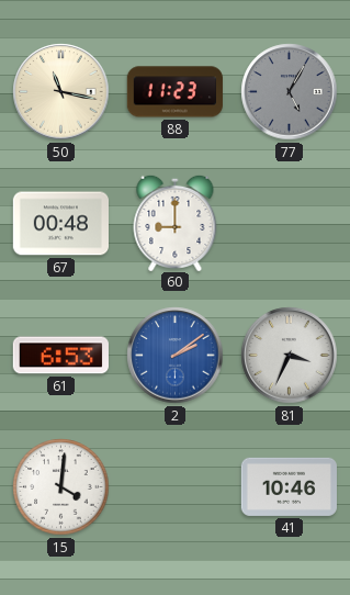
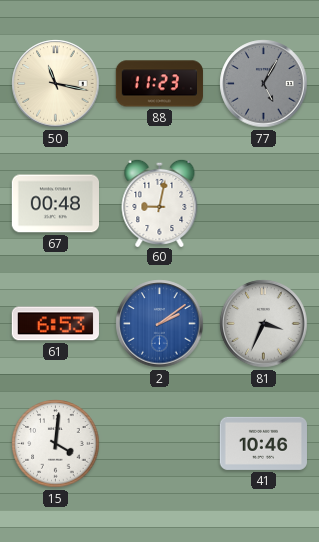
60: 9:00 -> 9:02
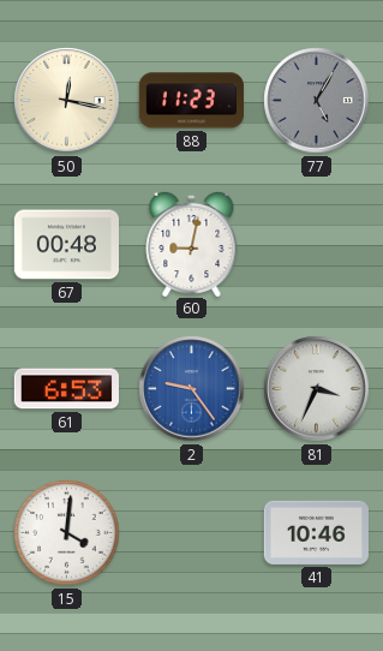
50: 11:17 -> 12:17
2: 2:09 -> 9:24
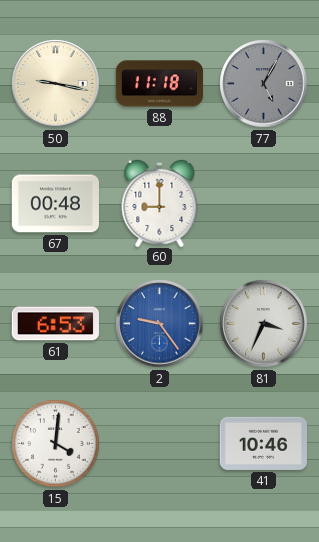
50: 12:17 -> 9:17
88: 11:23 -> 11:18
60: 9:02 -> 9:00
